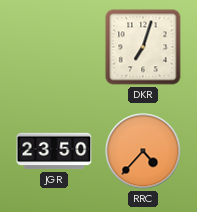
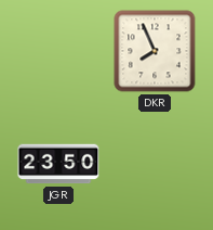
DKR: 7:03 -> 7:56
RRC: 4:37 -> none
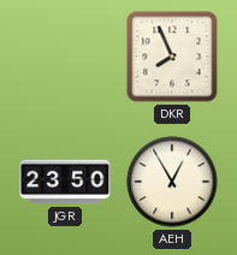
AEH: none -> 12:55
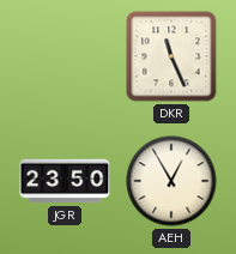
DKR: 7:56 -> 11:26
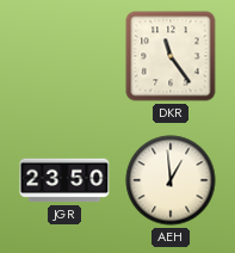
DKR: 11:26 -> 11:24
AEH: 12:55 -> 12:59
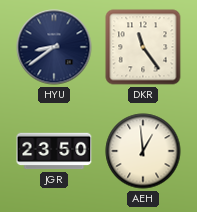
HYU: none -> 8:39
